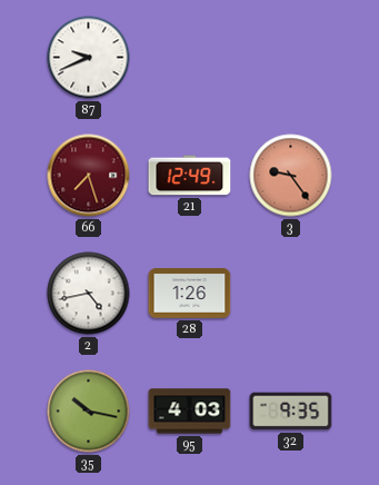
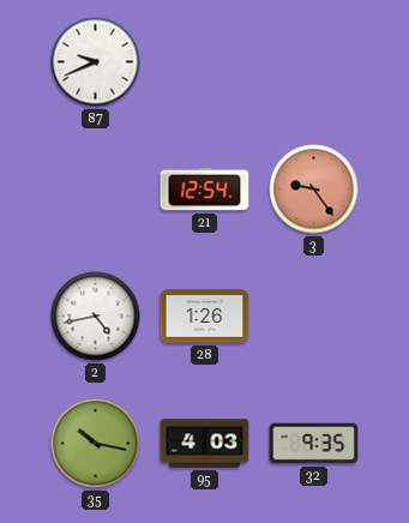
66: 7:27 -> none
21: 12:49 -> 12:54
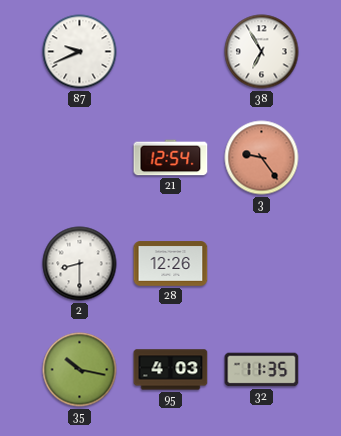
38: none -> 6:55
2: 4:43 -> 8:30
28: 1:26 -> 12:26
32: 9:35 -> 11:35
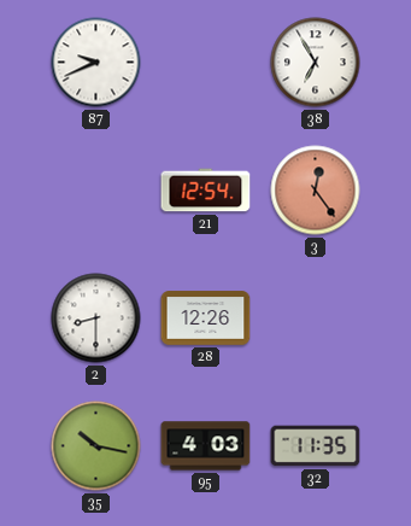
3: 9:24 -> 12:24
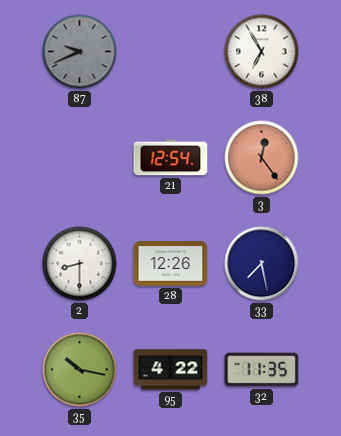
87 dial: white -> grey
33: none -> 7:28
95: 4:03 -> 4:22
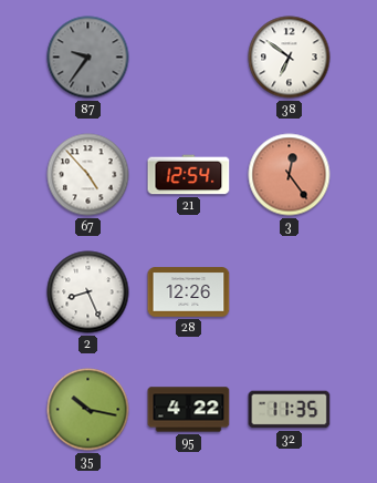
87: 9:41 -> 9:36
38: 6:55 -> 6:51
67: none -> 4:53
2: 8:30 -> 8:26
33: 7:28 -> none
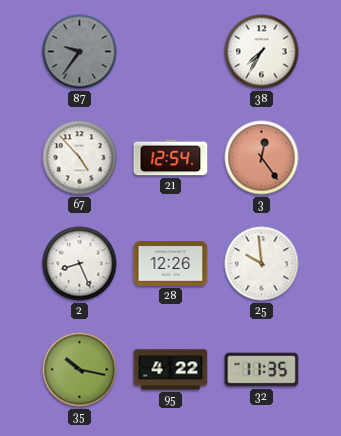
38: 6:51 -> 7:35
25: none -> 9:59
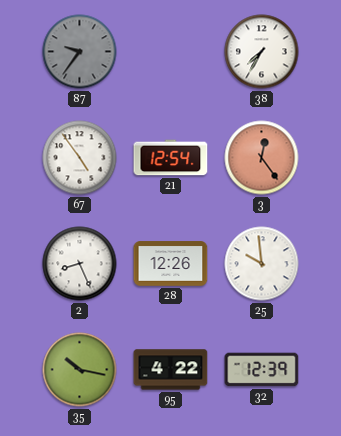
67: 4:53 -> 4:54
32: 11:35 -> 12:39
